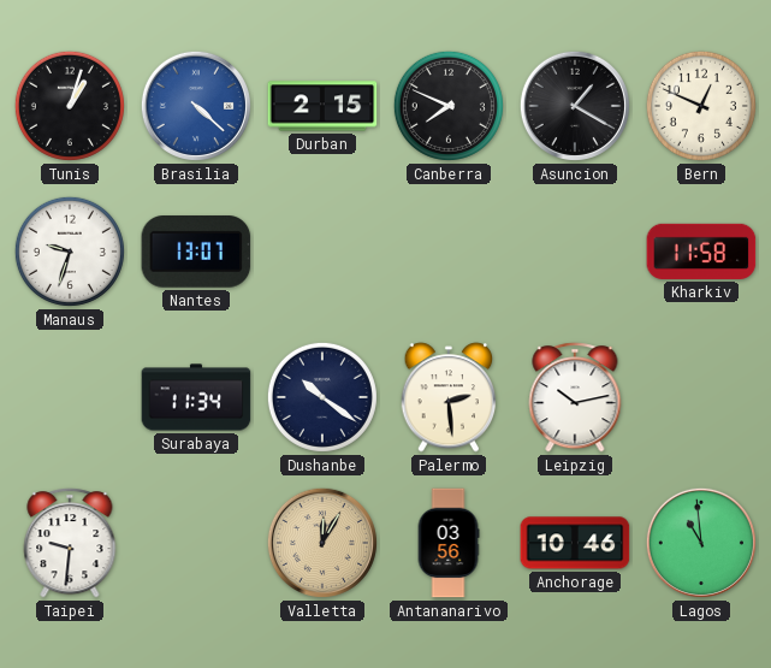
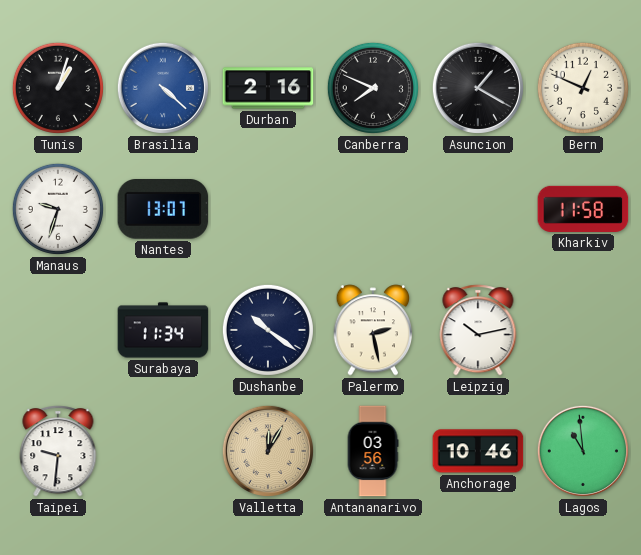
Durban: 2:15 -> 2:16
Palermo: 2:29 -> 2:28
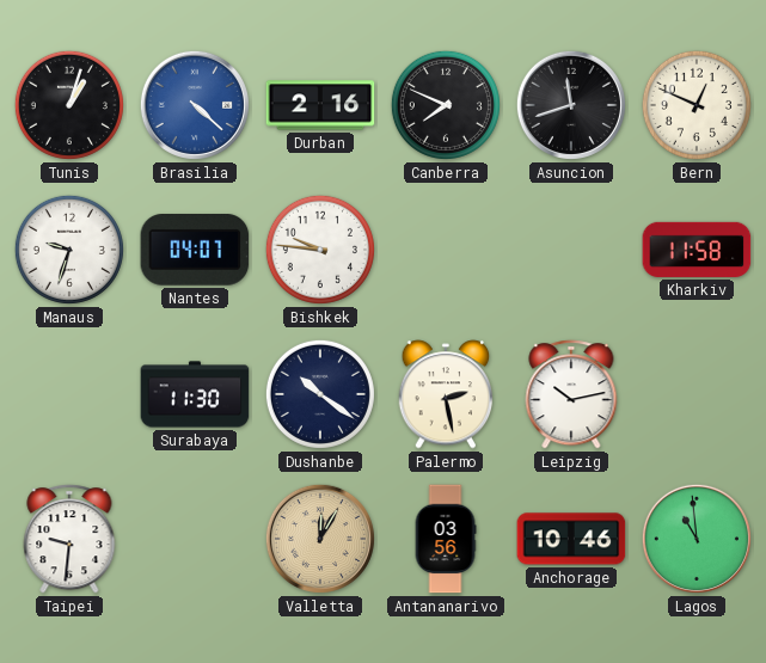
Asuncion: 1:20 -> 11:42
Nantes: 13:07 -> 04:07
Bishkek: none -> 9:46
Surabaya: 11:34 -> 11:30
